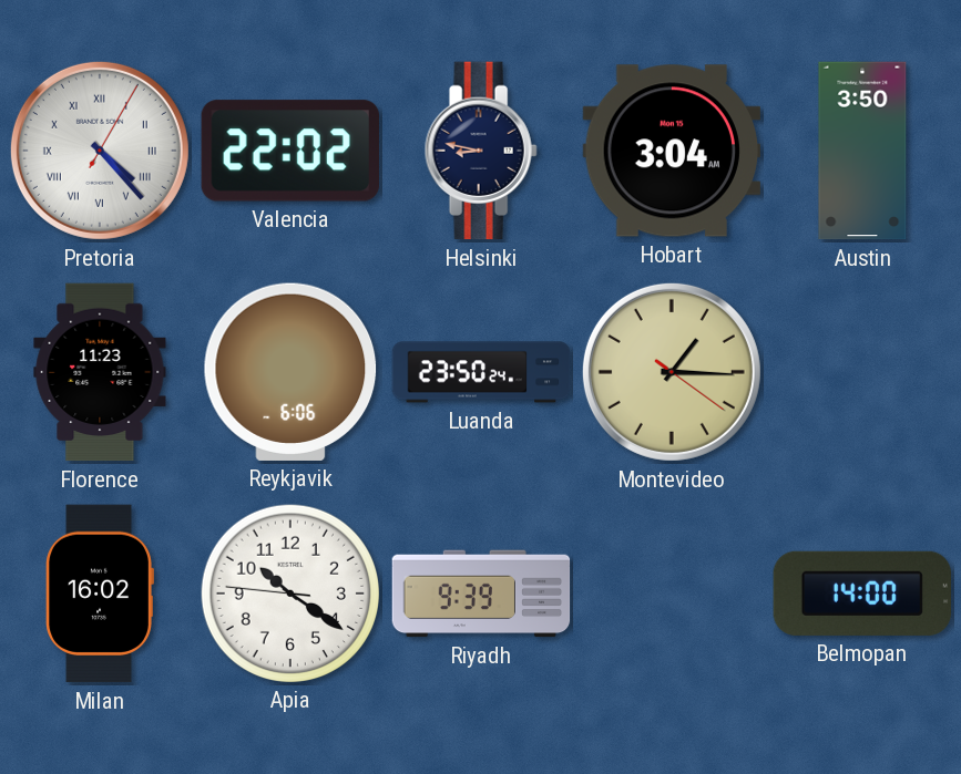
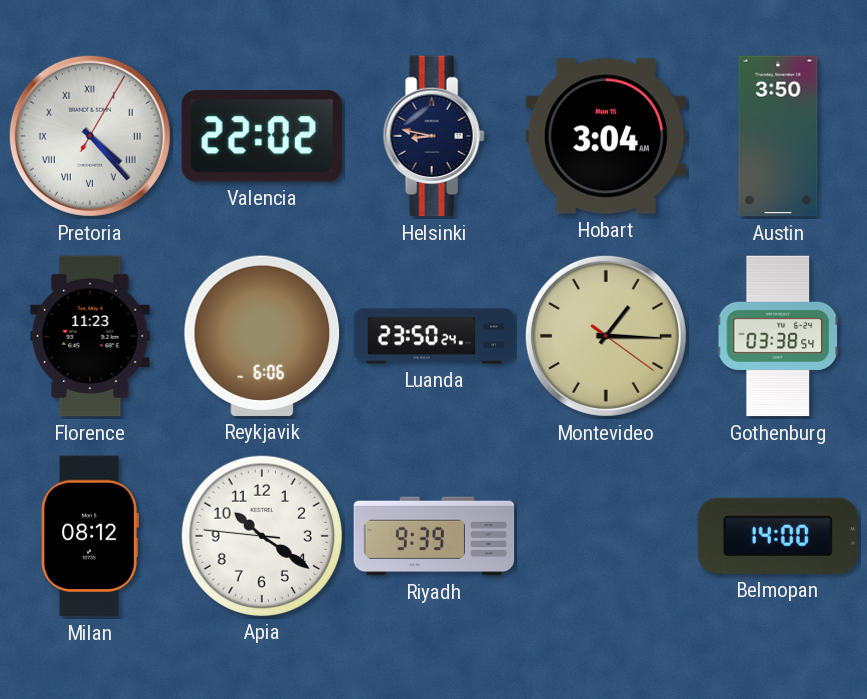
Gothenburg: none -> 03:38
Milan: 16:02 -> 08:12
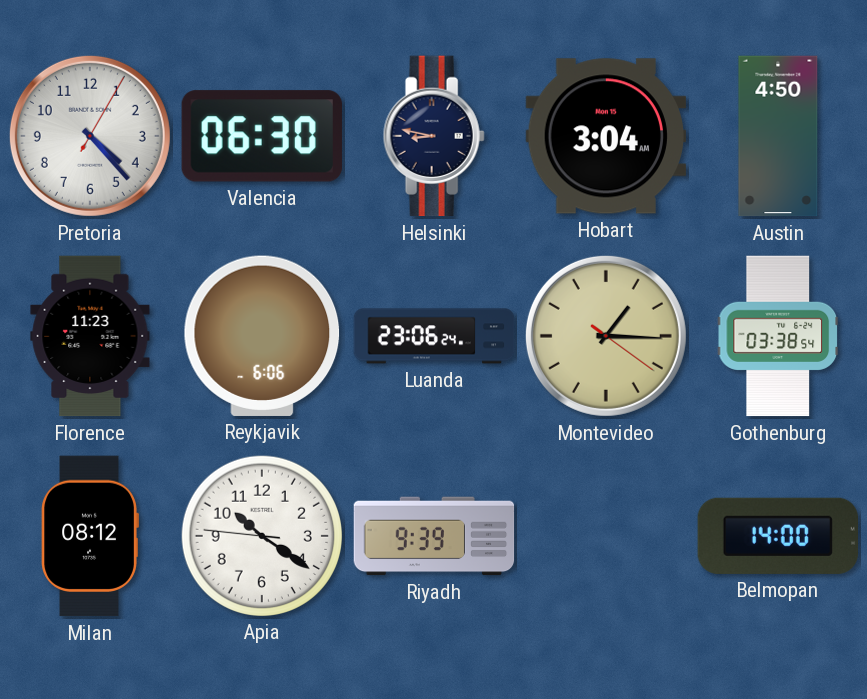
Pretoria numerals: Roman -> Arabic
Valencia: 22:02 -> 06:30
Austin: 3:50 -> 4:50
Luanda: 23:50 -> 23:06
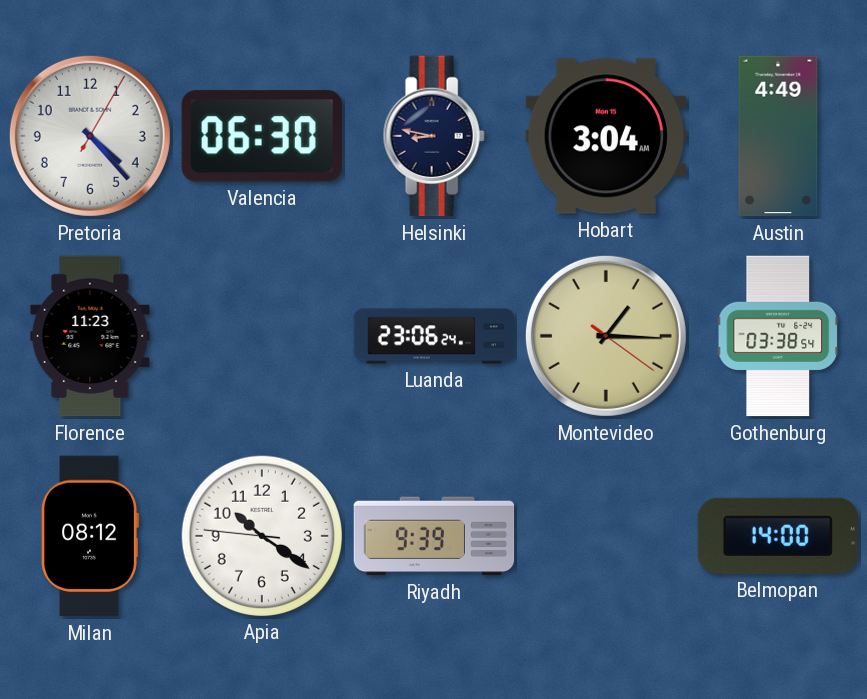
Austin: 4:50 -> 4:49
Reykjavik: 6:06 -> none
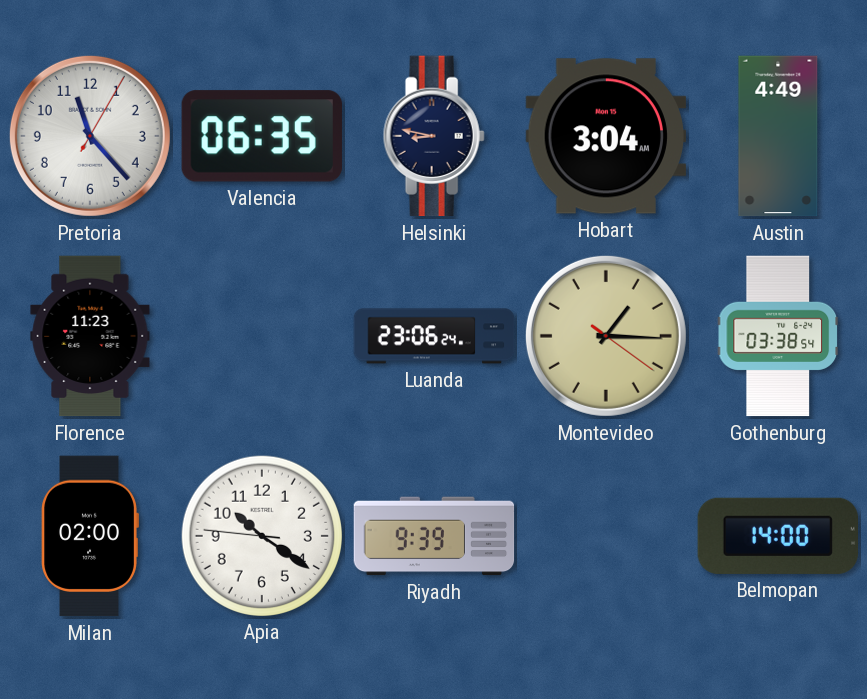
Pretoria: 4:23 -> 11:23
Valencia: 06:30 -> 06:35
Milan: 08:12 -> 02:00
